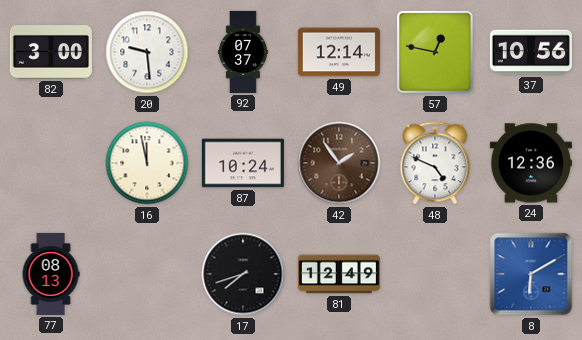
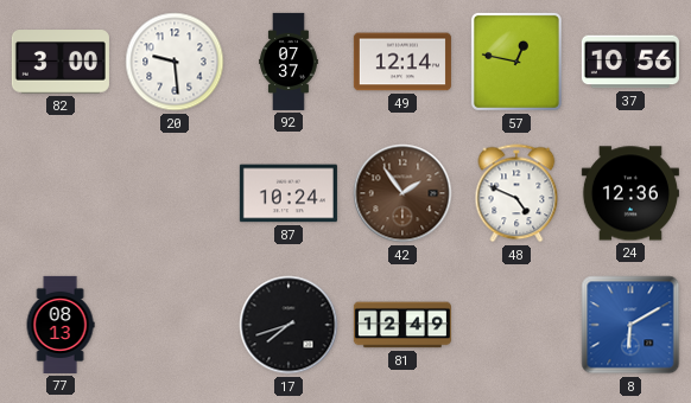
16: 11:58 -> none
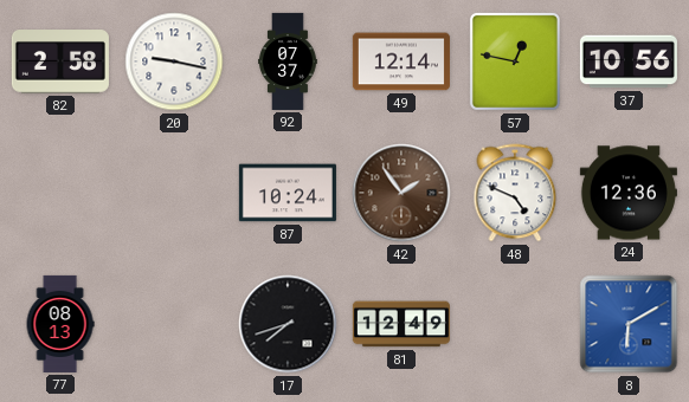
82: 3:00 -> 2:58
20: 9:29 -> 9:17
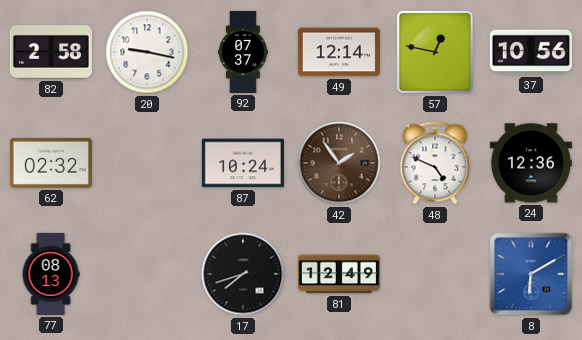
62: none -> 02:32
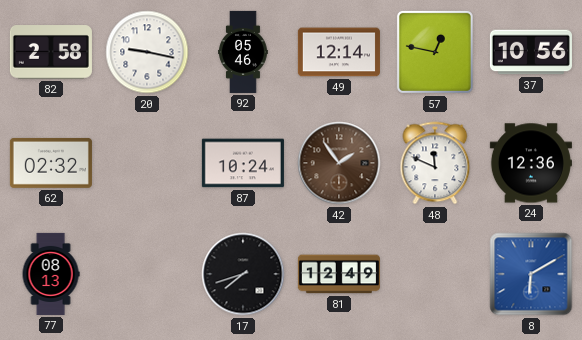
92: 07:37 -> 05:46
48: 4:49 -> 11:49
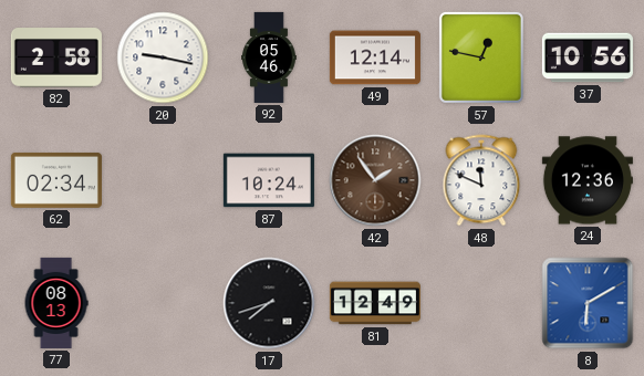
62: 02:32 -> 02:34
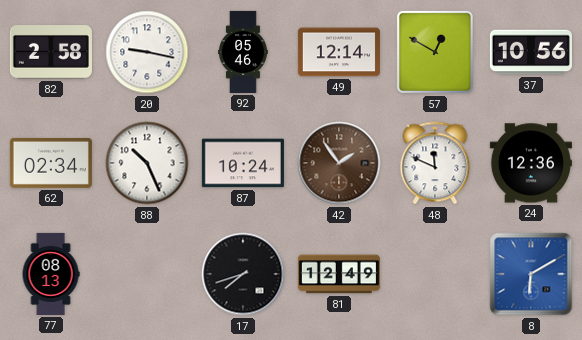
57: 12:47 -> 12:50
88: none -> 10:26
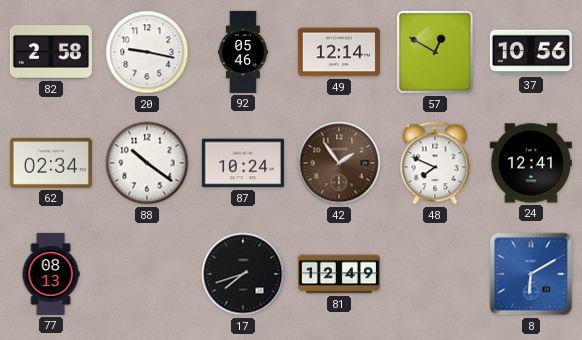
88: 10:26 -> 10:21
48: 11:49 -> 7:49
24: 12:36 -> 12:41
